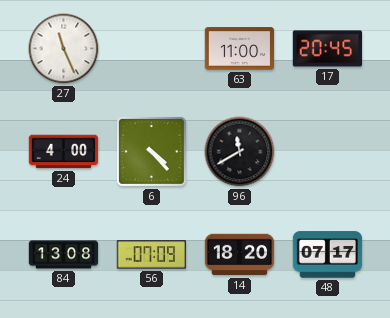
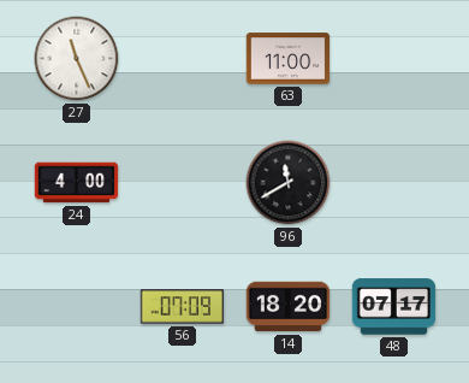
17: 20:45 -> none
6: 4:23 -> none
84: 13:08 -> none
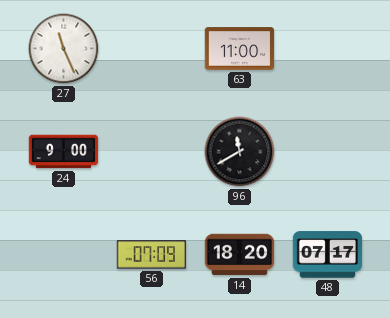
24: 4:00 -> 9:00
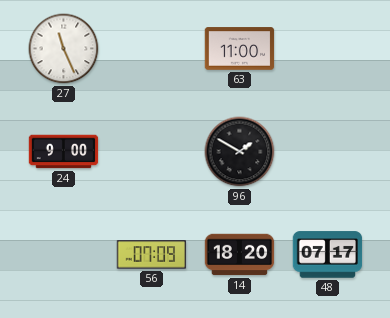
96: 11:40 -> 1:50
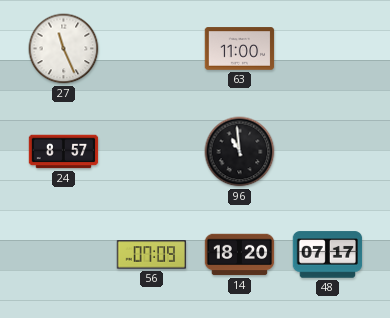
24: 9:00 -> 8:57
96: 1:50 -> 10:59
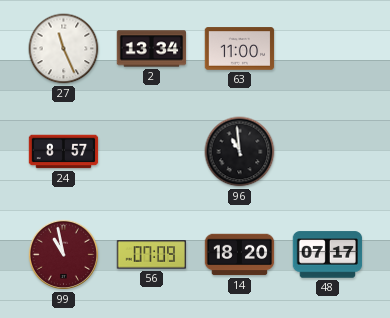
2: none -> 13:34
99: none -> 10:58
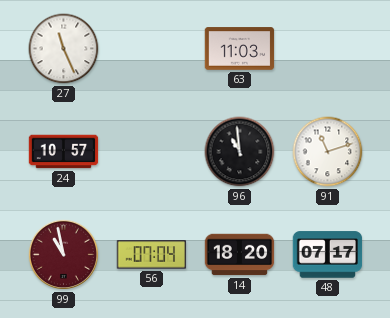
2: 13:34 -> none
63: 11:00 -> 11:03
24: 8:57 -> 10:57
91: none -> 11:12
56: 07:09 -> 07:04
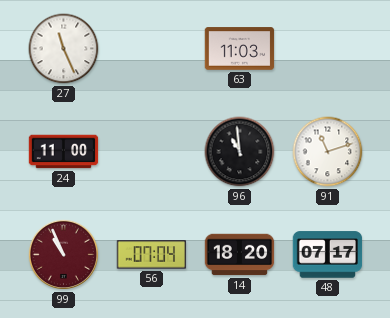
24: 10:57 -> 11:00
99: 10:58 -> 10:56
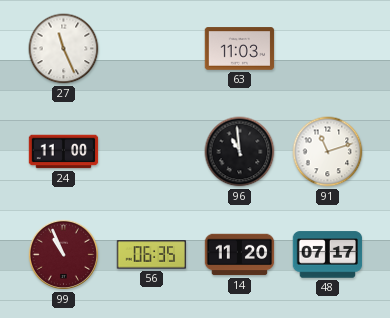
56: 07:04 -> 06:35
14: 18:20 -> 11:20
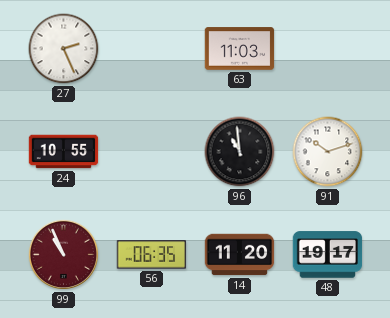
27: 11:26 -> 2:26
24: 11:00 -> 10:55
91: 11:12 -> 10:12
48: 07:17 -> 19:17
